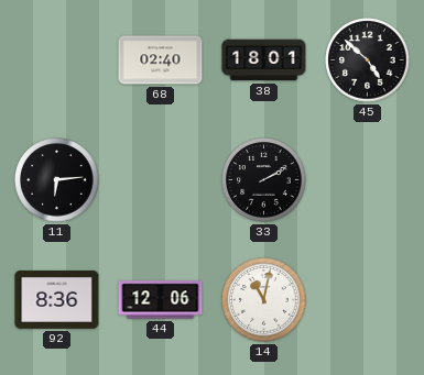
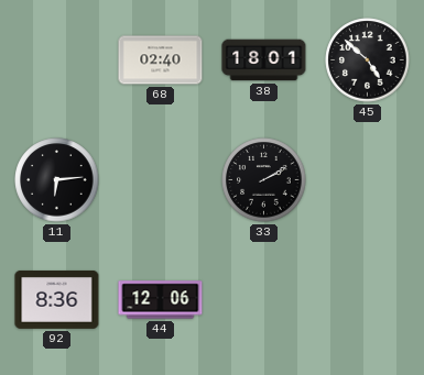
14: 11:02 -> none
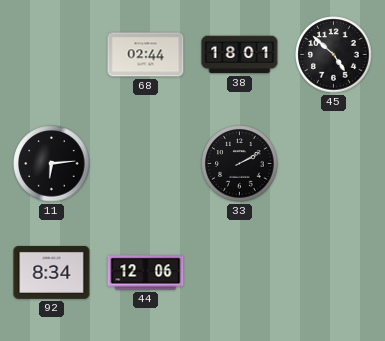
68: 02:40 -> 02:44
92: 8:36 -> 8:34
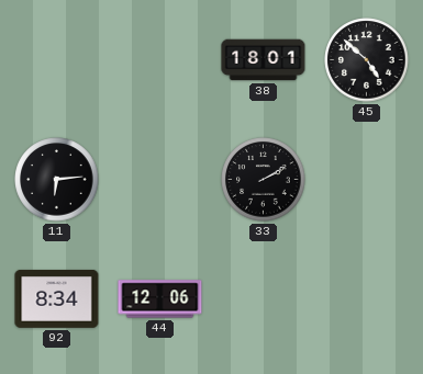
68: 02:44 -> none
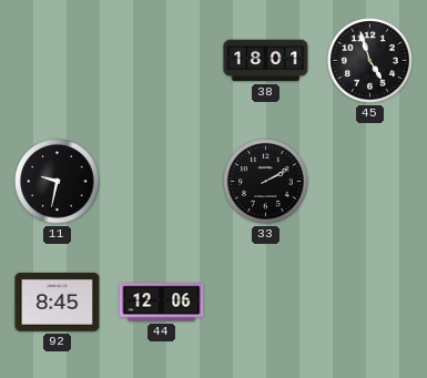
45: 4:52 -> 4:57
11: 6:14 -> 9:32
92: 8:34 -> 8:45
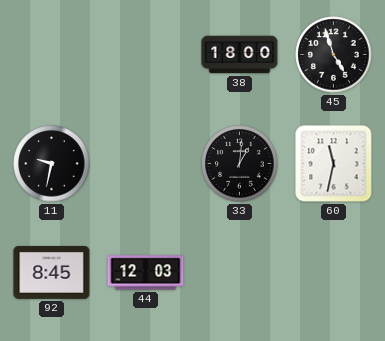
38: 18:01 -> 18:00
33: 2:10 -> 1:01
60: none -> 11:32
44: 12:06 -> 12:03
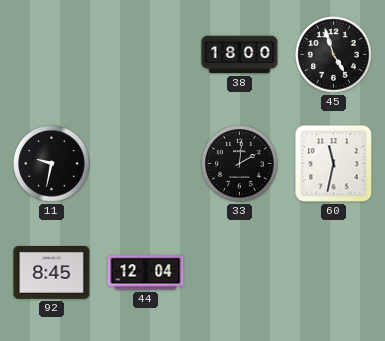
33: 1:01 -> 2:01
44: 12:03 -> 12:04
